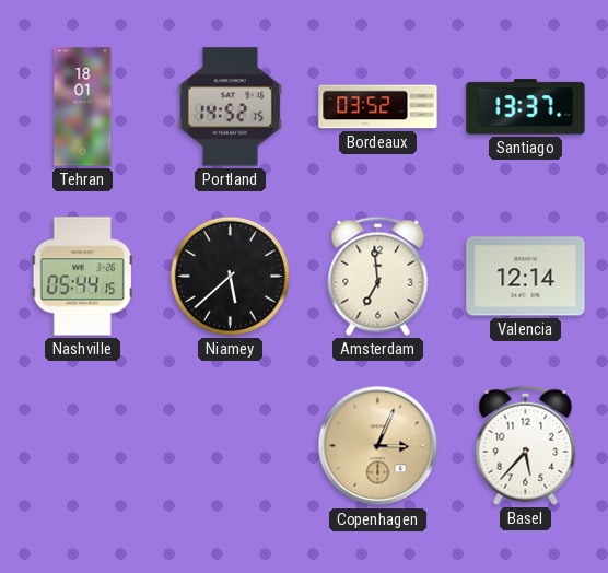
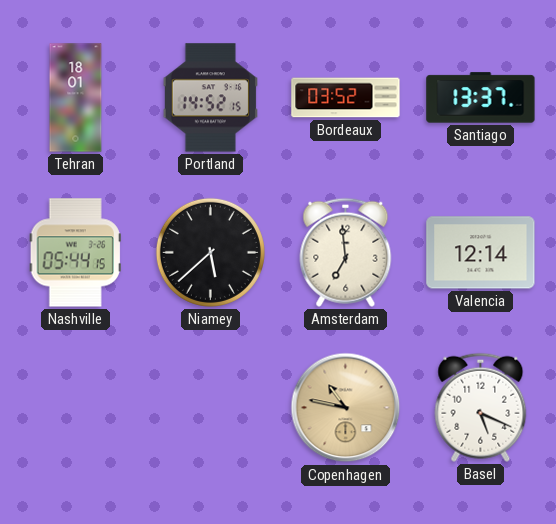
Copenhagen: 3:04 -> 10:47
Basel: 5:37 -> 5:19
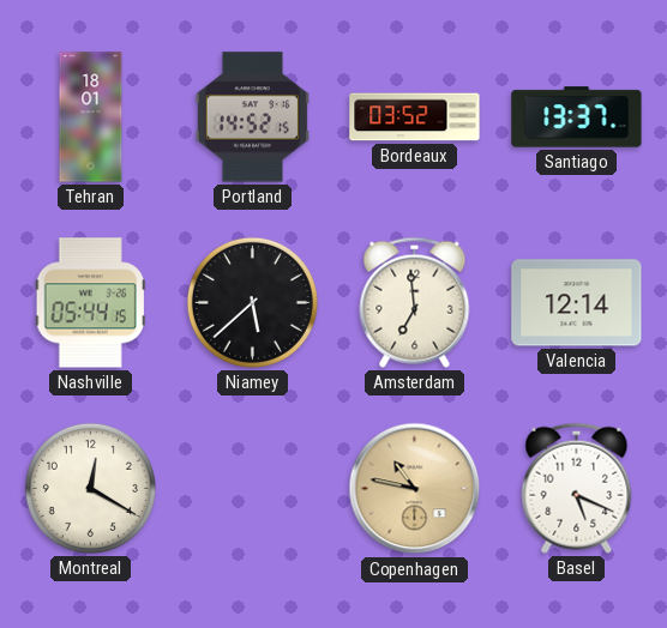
Montreal: none -> 12:20
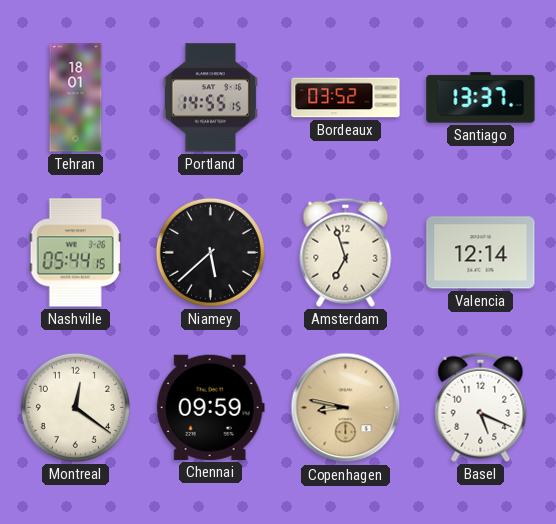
Portland: 14:52 -> 14:55
Amsterdam: 6:59 -> 6:57
Montreal: 12:20 -> 12:21
Chennai: none -> 09:59
Copenhagen: 10:47 -> 8:47
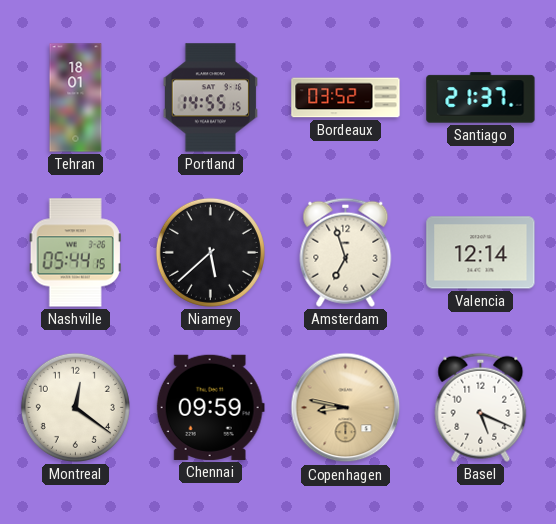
Santiago: 13:37 -> 21:37
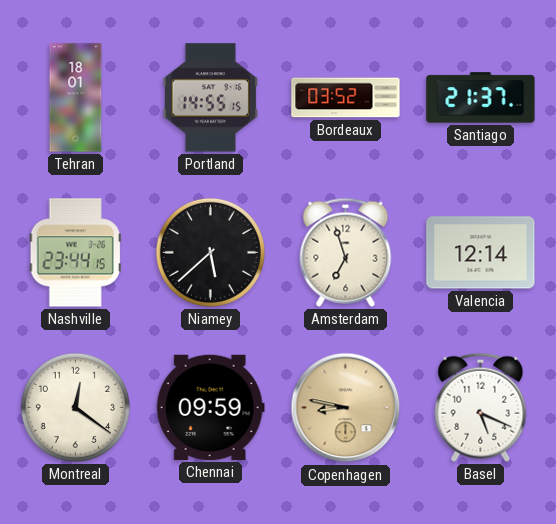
Nashville: 05:44 -> 23:44
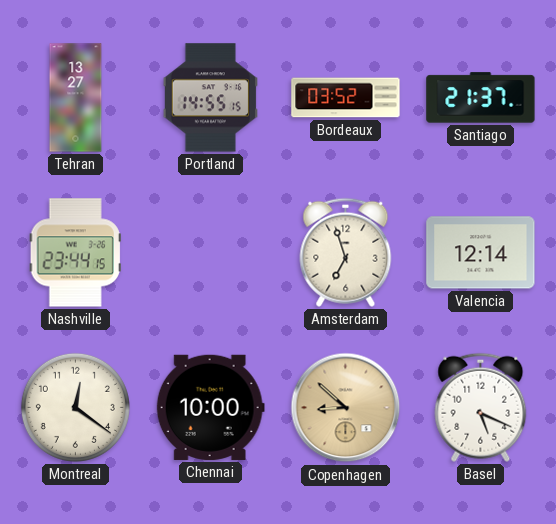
Tehran: 18:01 -> 13:27
Niamey: 5:38 -> none
Chennai: 09:59 -> 10:00
Copenhagen: 8:47 -> 8:52
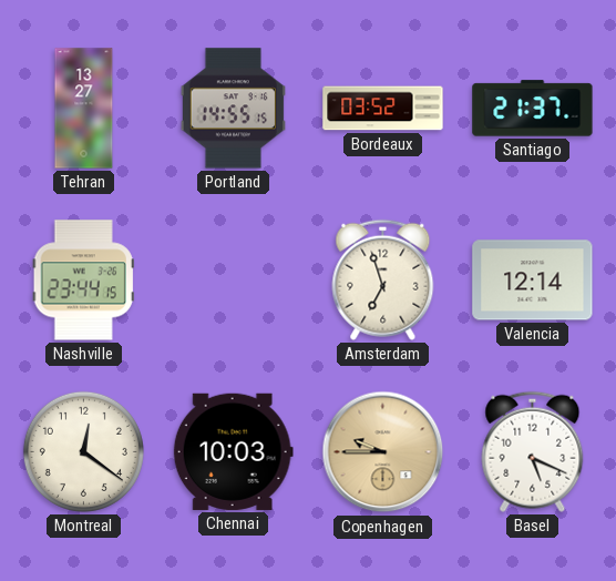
Chennai: 10:00 -> 10:03
Copenhagen: 8:52 -> 9:45
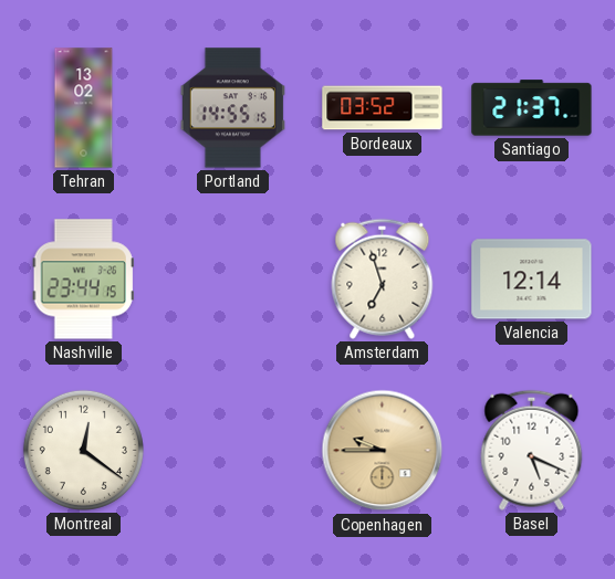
Tehran: 13:27 -> 13:02
Chennai: 10:03 -> none
